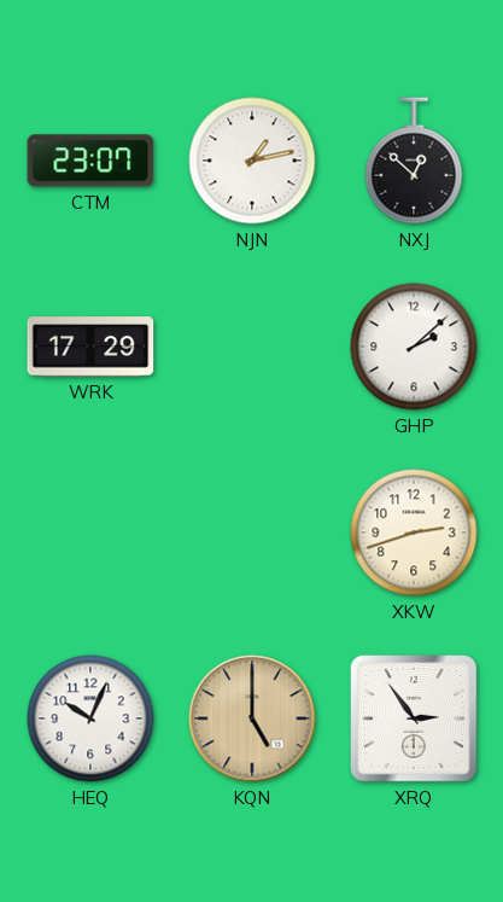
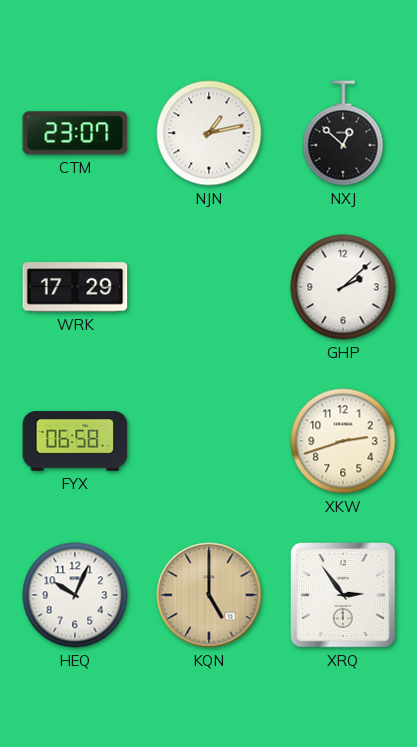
FYX: none -> 06:58
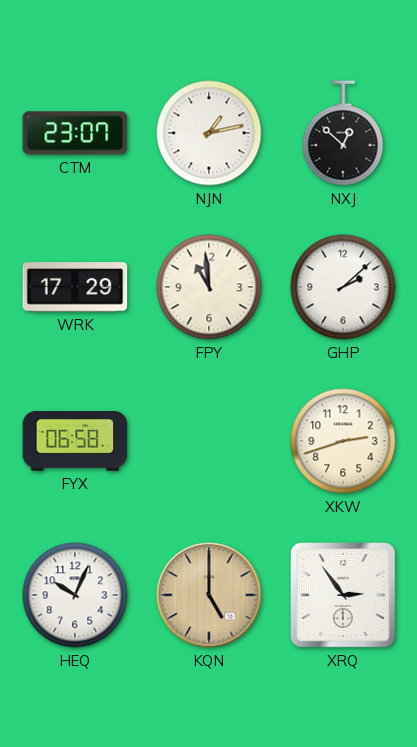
FPY: none -> 10:59
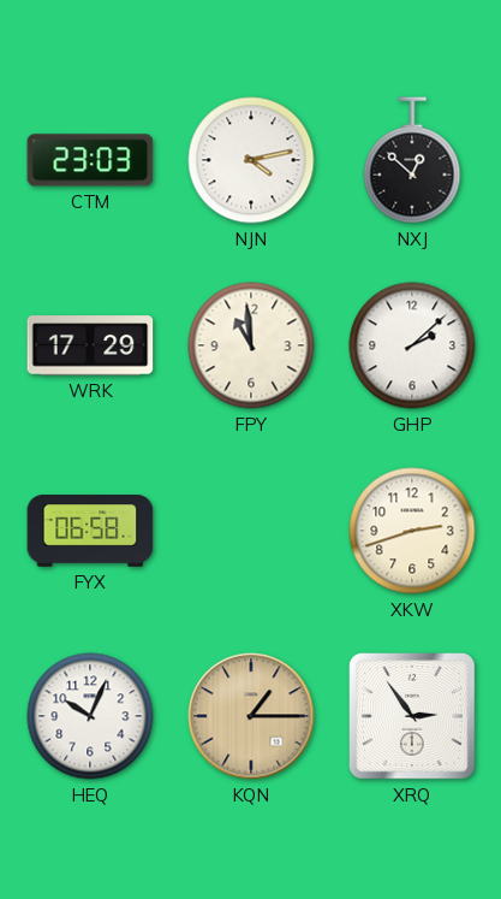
CTM: 23:07 -> 23:03
NJN: 1:13 -> 4:13
KQN: 5:00 -> 1:15
